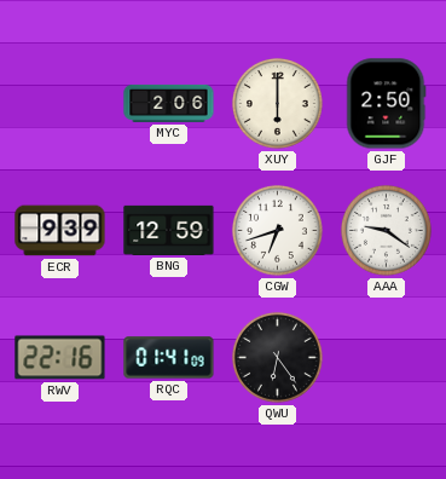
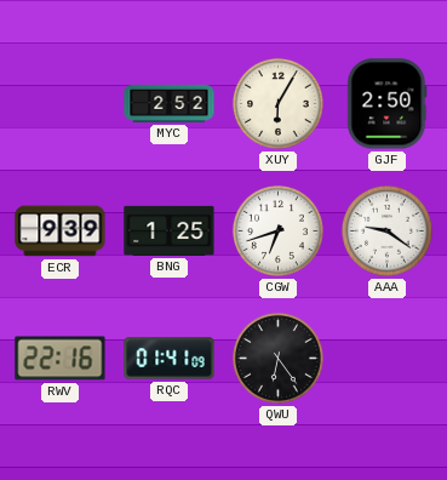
MYC: 2:06 -> 2:52
XUY: 6:00 -> 6:05
BNG: 12:59 -> 1:25
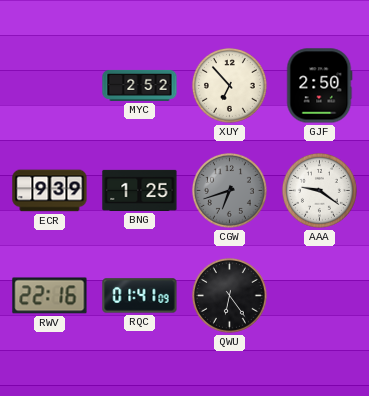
XUY: 6:05 -> 6:53
CGW dial: white -> grey
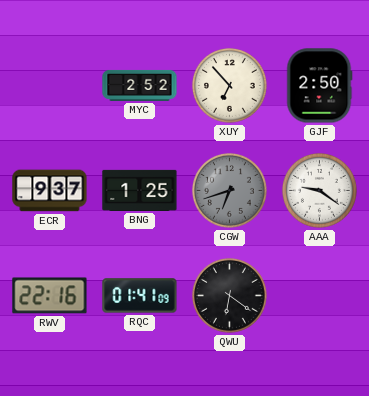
ECR: 9:39 -> 9:37
QWU: 6:24 -> 6:21
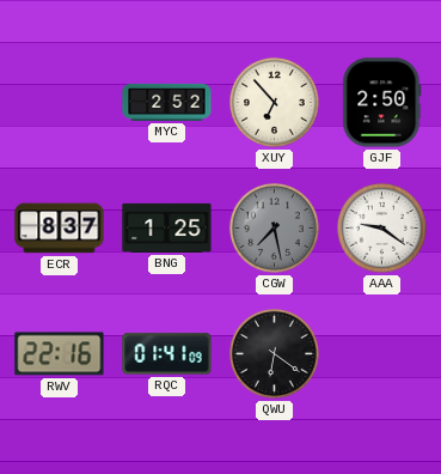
ECR: 9:37 -> 8:37
CGW: 6:42 -> 7:28
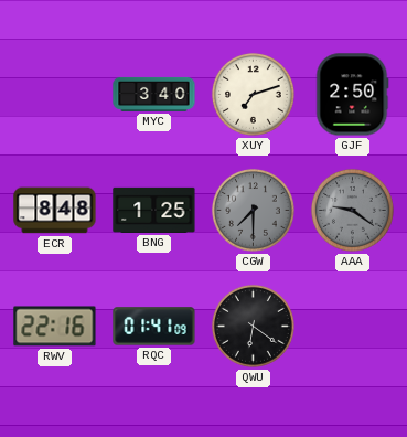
MYC: 2:52 -> 3:40
XUY: 6:53 -> 7:12
ECR: 8:37 -> 8:48
CGW: 7:28 -> 7:30
AAA dial: white -> grey
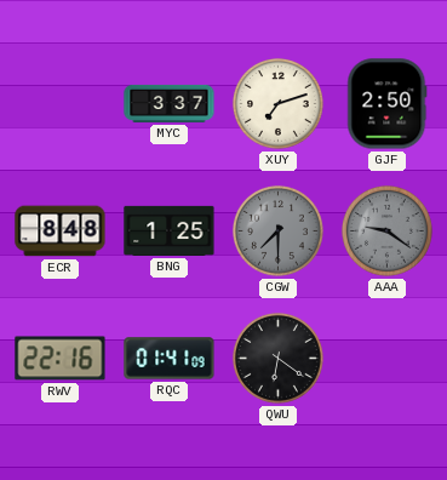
MYC: 3:40 -> 3:37
